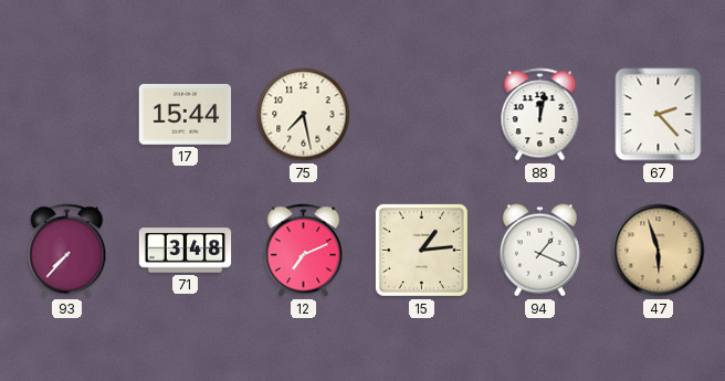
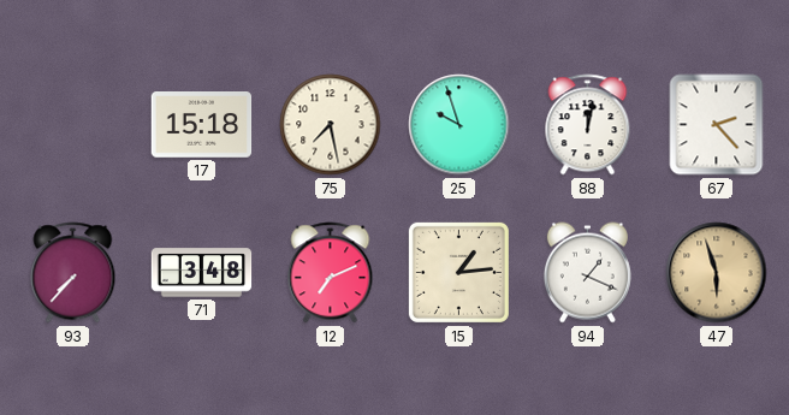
17: 15:44 -> 15:18
25: none -> 9:57
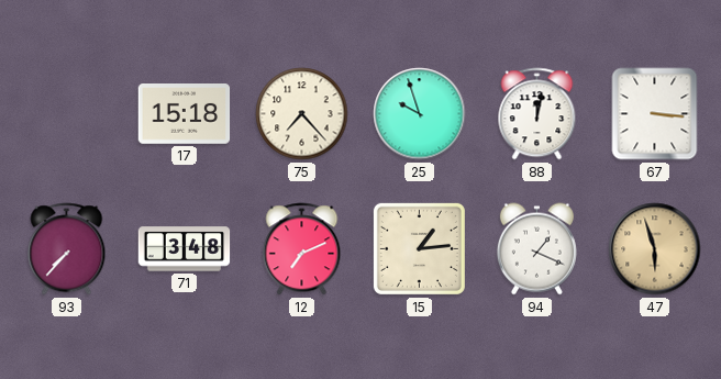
75: 7:28 -> 7:23
67: 2:23 -> 3:16
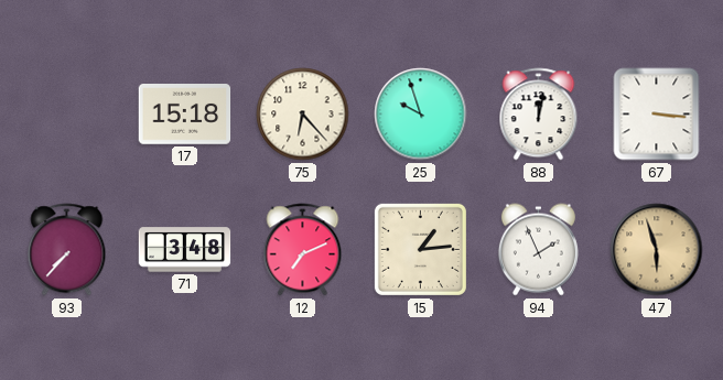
75: 7:23 -> 6:23
94: 1:19 -> 1:56
